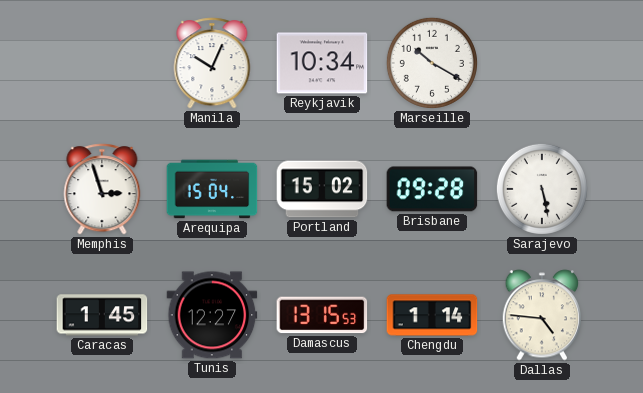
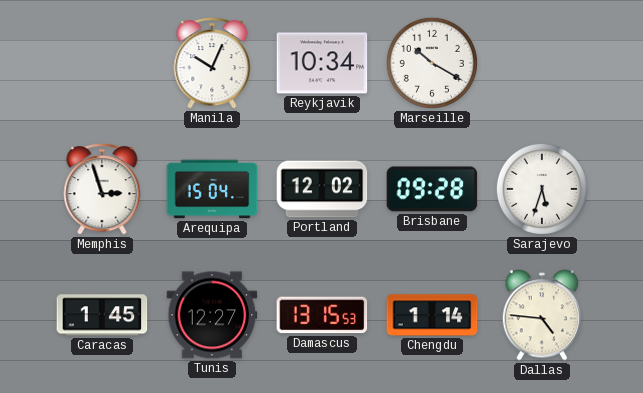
Portland: 15:02 -> 12:02
Sarajevo: 5:28 -> 5:33
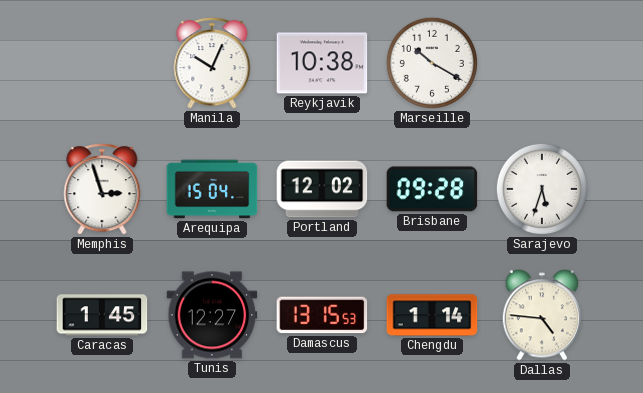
Reykjavik: 10:34 -> 10:38
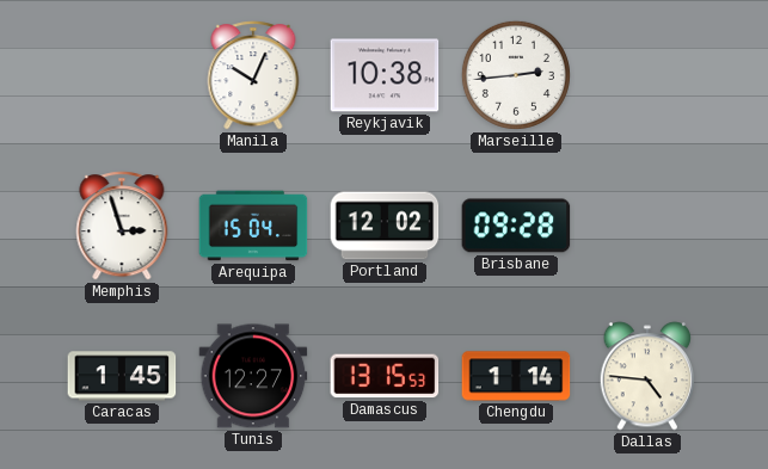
Marseille: 10:20 -> 2:44
Sarajevo: 5:33 -> none
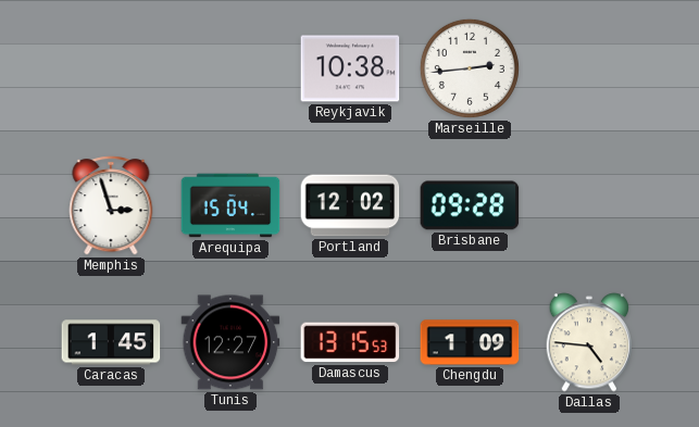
Manila: 10:04 -> none
Chengdu: 1:14 -> 1:09
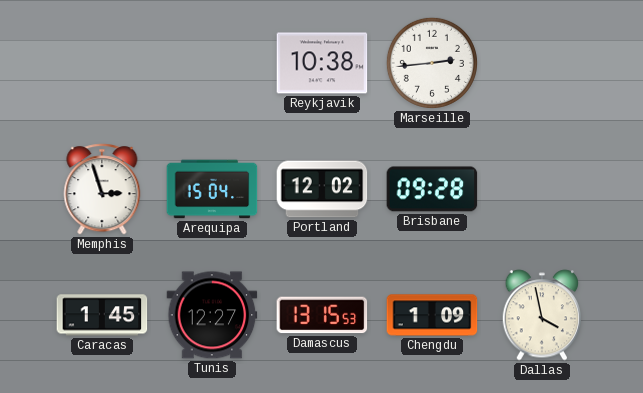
Dallas: 4:46 -> 3:58
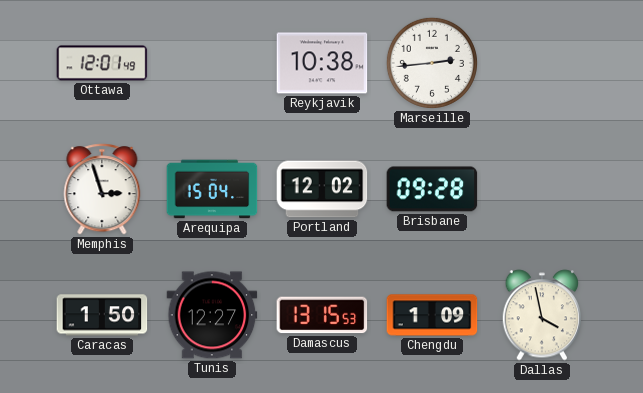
Ottawa: none -> 12:01
Caracas: 1:45 -> 1:50
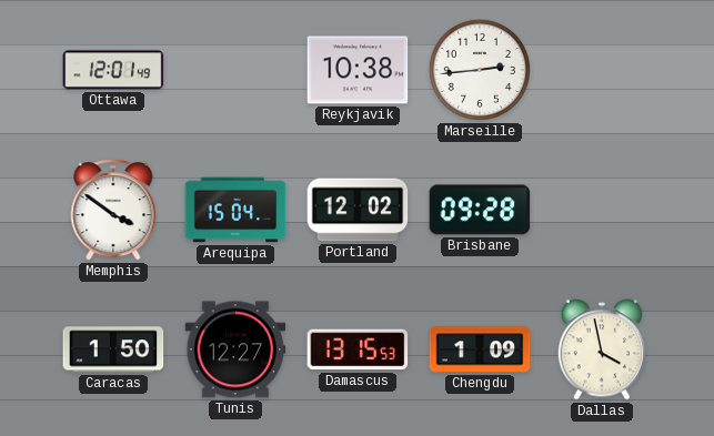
Memphis: 2:57 -> 3:51
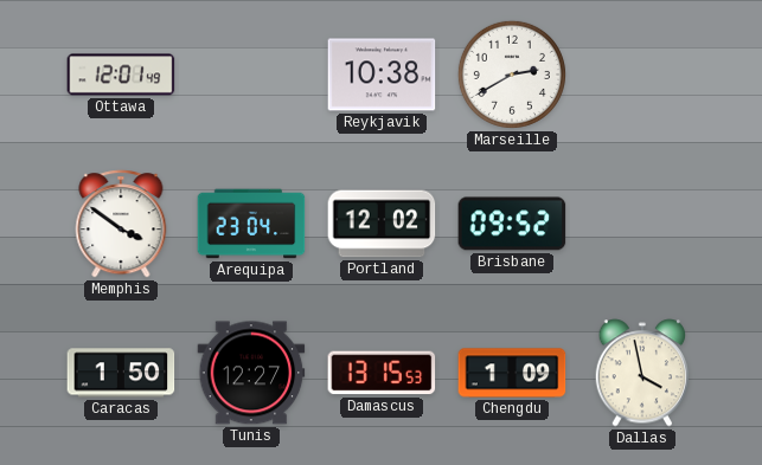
Marseille: 2:44 -> 2:40
Arequipa: 15:04 -> 23:04
Brisbane: 09:28 -> 09:52
